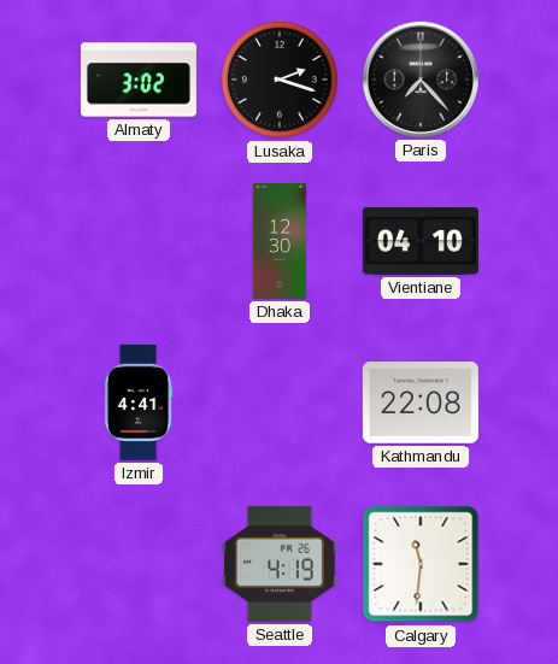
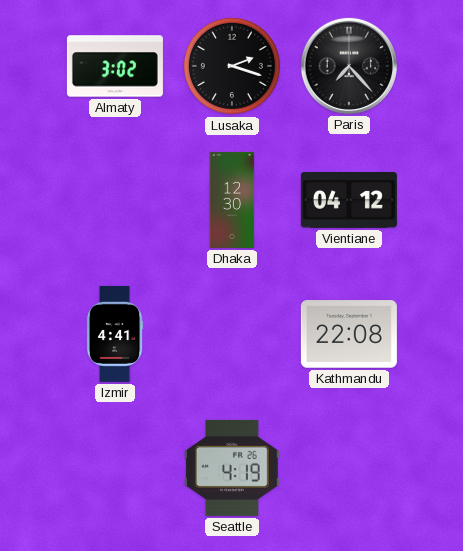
Vientiane: 04:10 -> 04:12
Calgary: 11:31 -> none
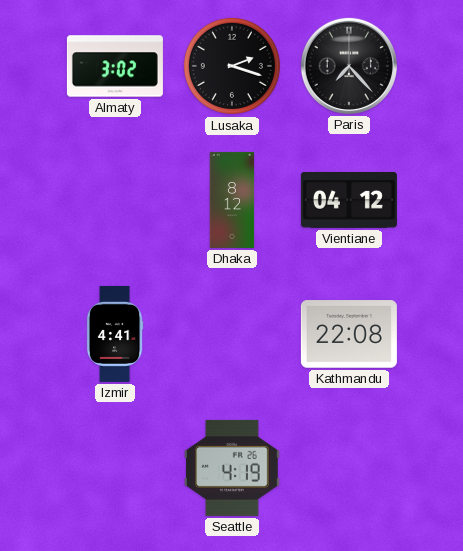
Dhaka: 12:30 -> 8:12
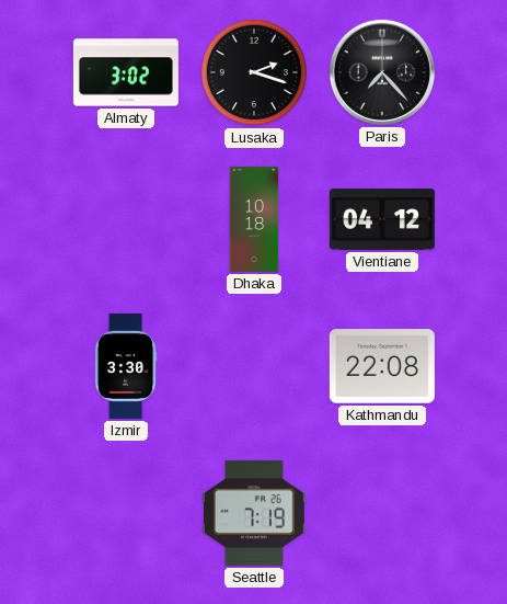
Dhaka: 8:12 -> 10:18
Izmir: 4:41 -> 3:30
Seattle: 4:19 -> 7:19
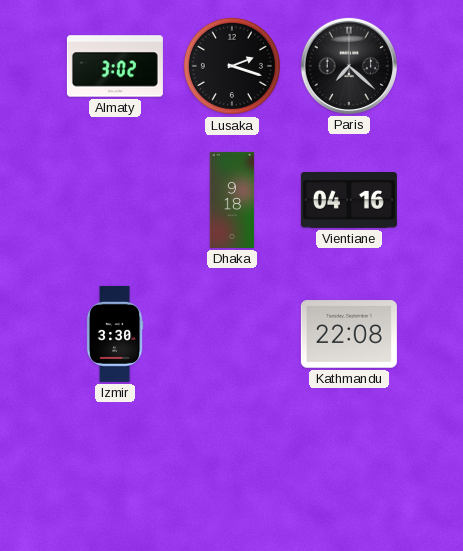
Paris: 7:23 -> 7:22
Dhaka: 10:18 -> 9:18
Vientiane: 04:12 -> 04:16
Seattle: 7:19 -> none
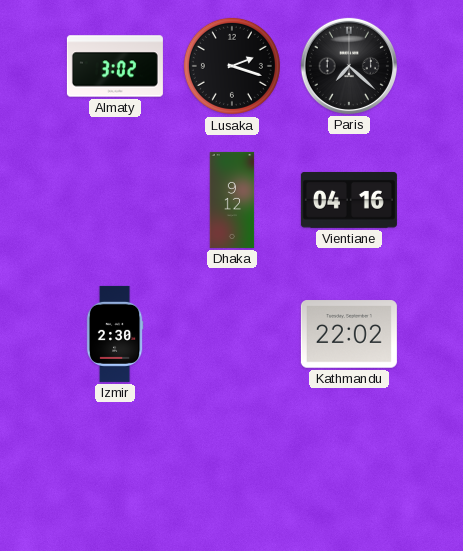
Dhaka: 9:18 -> 9:12
Izmir: 3:30 -> 2:30
Kathmandu: 22:08 -> 22:02
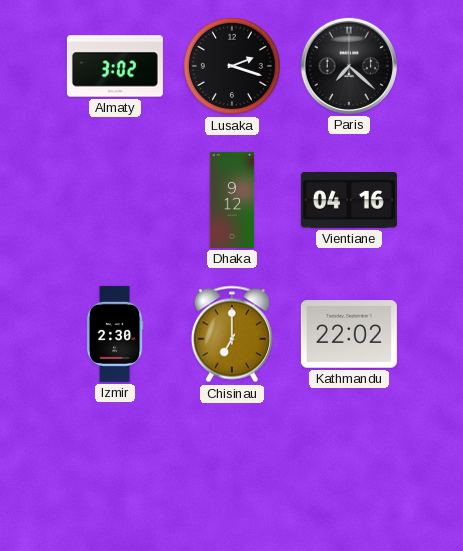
Chisinau: none -> 7:00
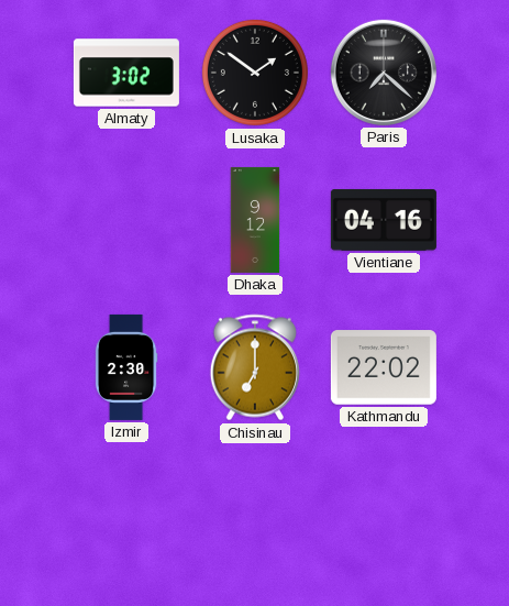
Lusaka: 2:18 -> 1:51
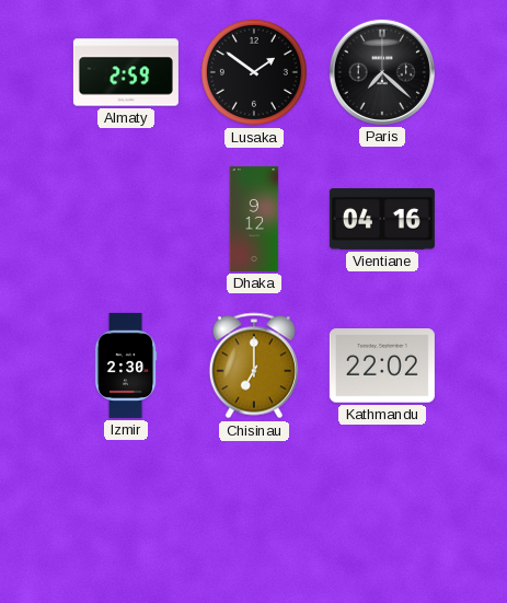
Almaty: 3:02 -> 2:59
